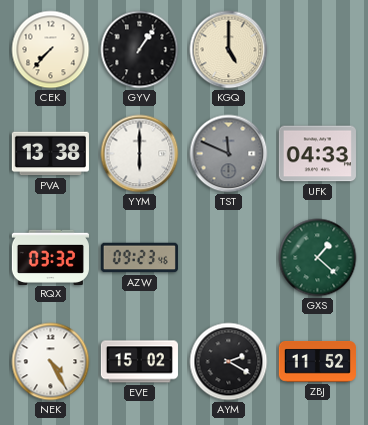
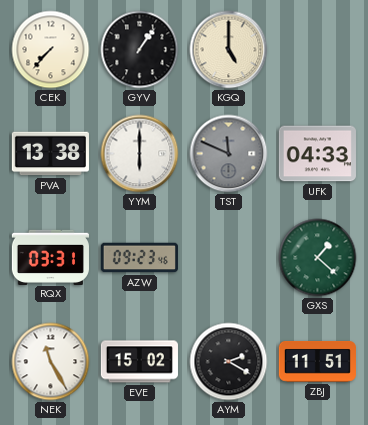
RQX: 03:32 -> 03:31
NEK: 4:25 -> 11:25
ZBJ: 11:52 -> 11:51
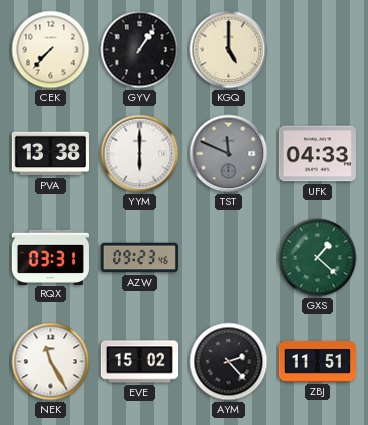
AYM: 2:20 -> 2:23
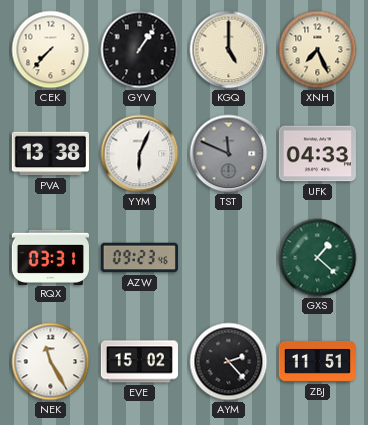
XNH: none -> 7:26
YYM: 6:00 -> 6:04
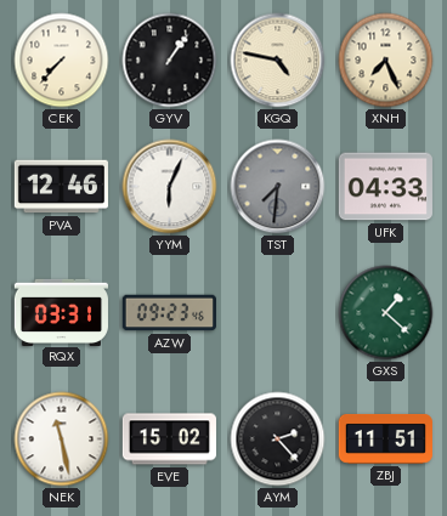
KGQ: 5:00 -> 4:47
PVA: 13:38 -> 12:46
TST: 11:49 -> 7:31
NEK: 11:25 -> 11:28
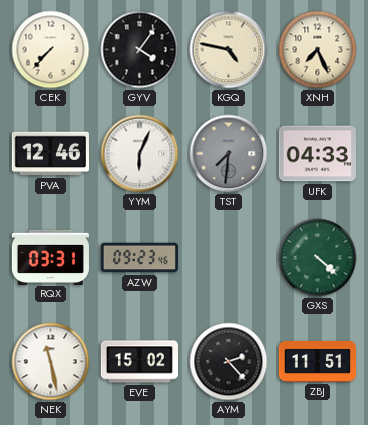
GYV: 1:06 -> 4:06
GXS: 1:22 -> 4:22
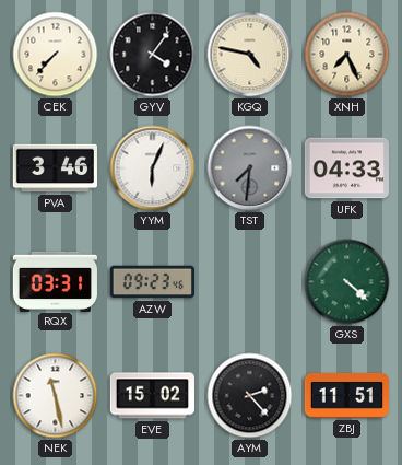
PVA: 12:46 -> 3:46
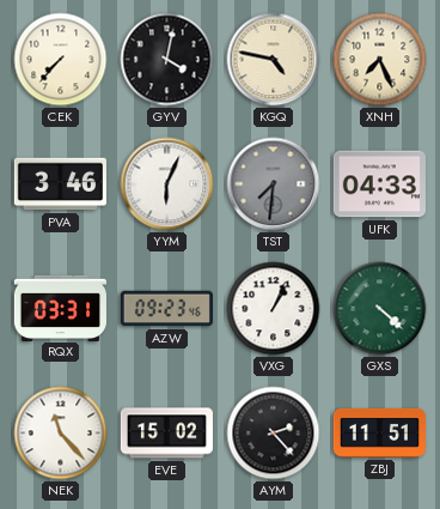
GYV: 4:06 -> 4:02
VXG: none -> 1:04
NEK: 11:28 -> 11:23
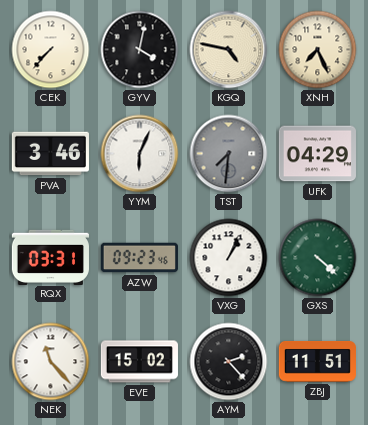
UFK: 04:33 -> 04:29
